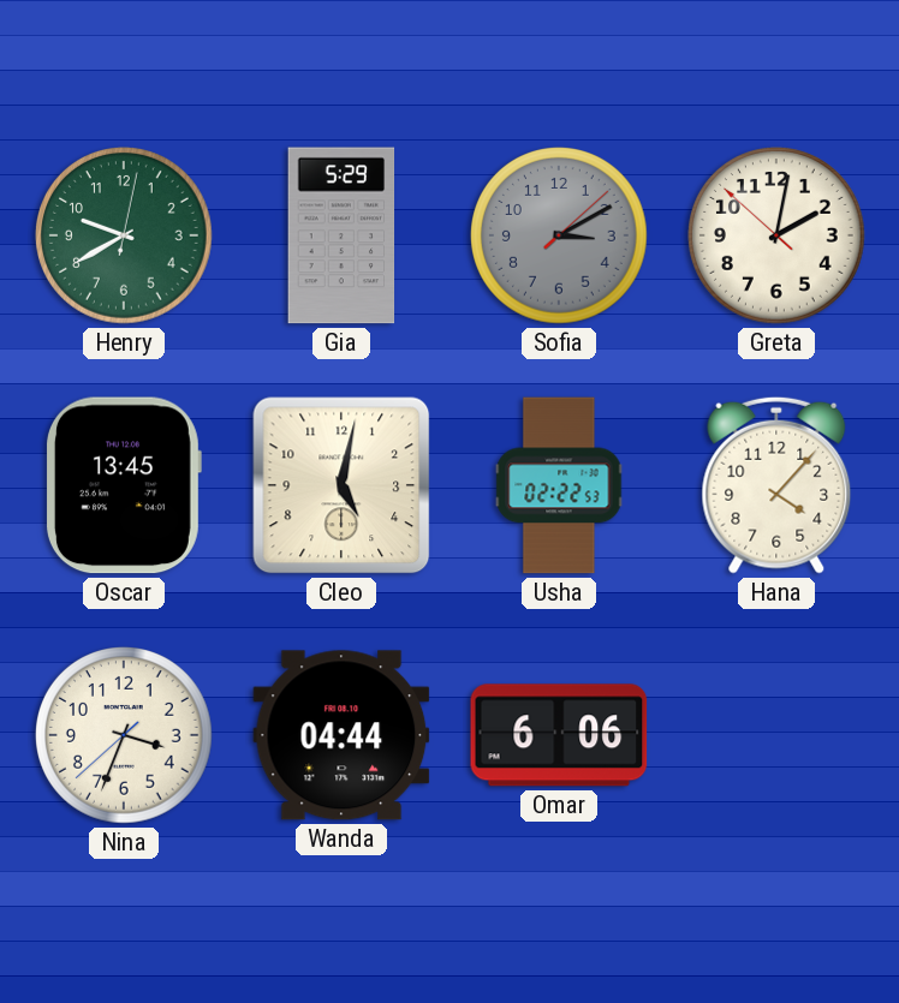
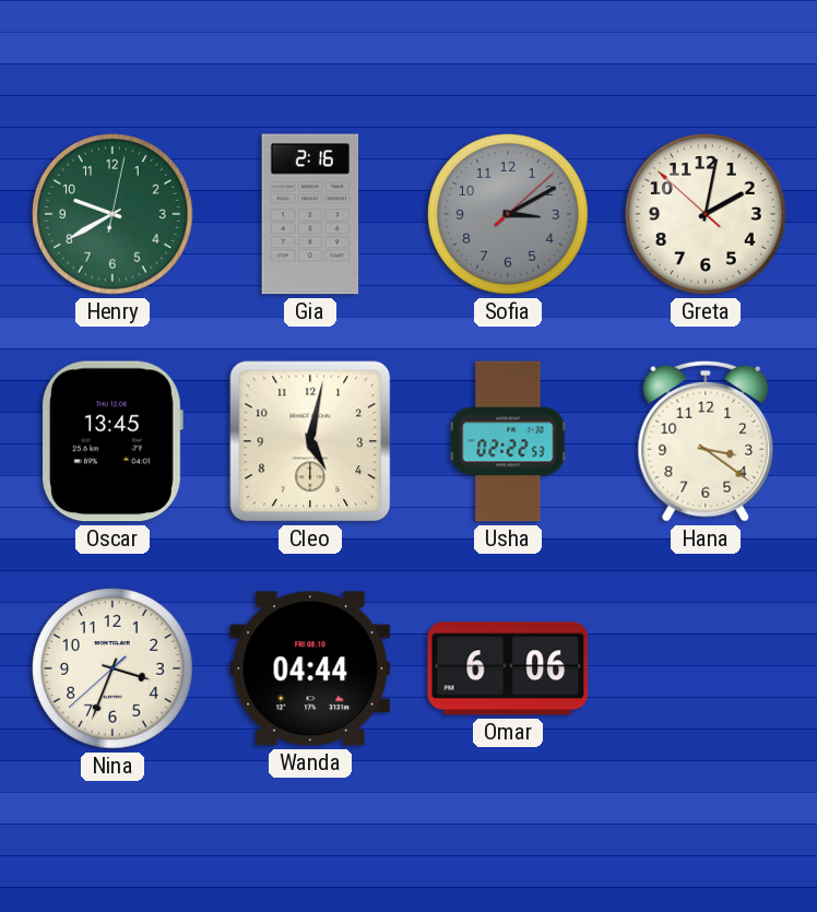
Gia: 5:29 -> 2:16
Hana: 4:07 -> 3:21
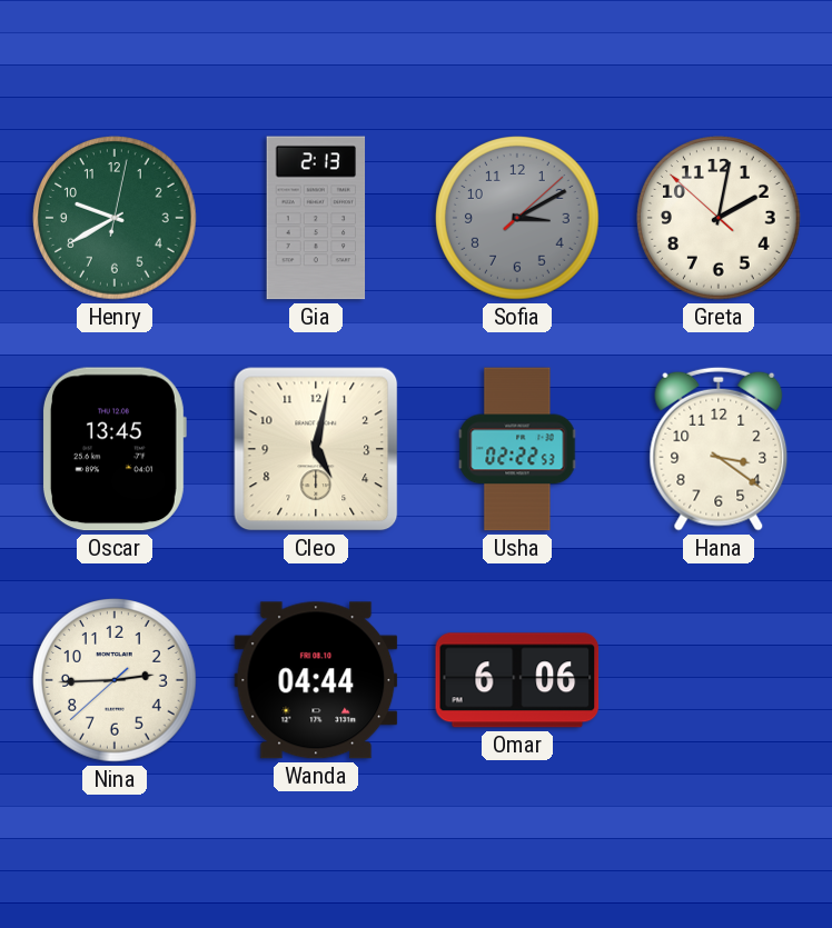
Gia: 2:16 -> 2:13
Nina: 3:33 -> 2:44
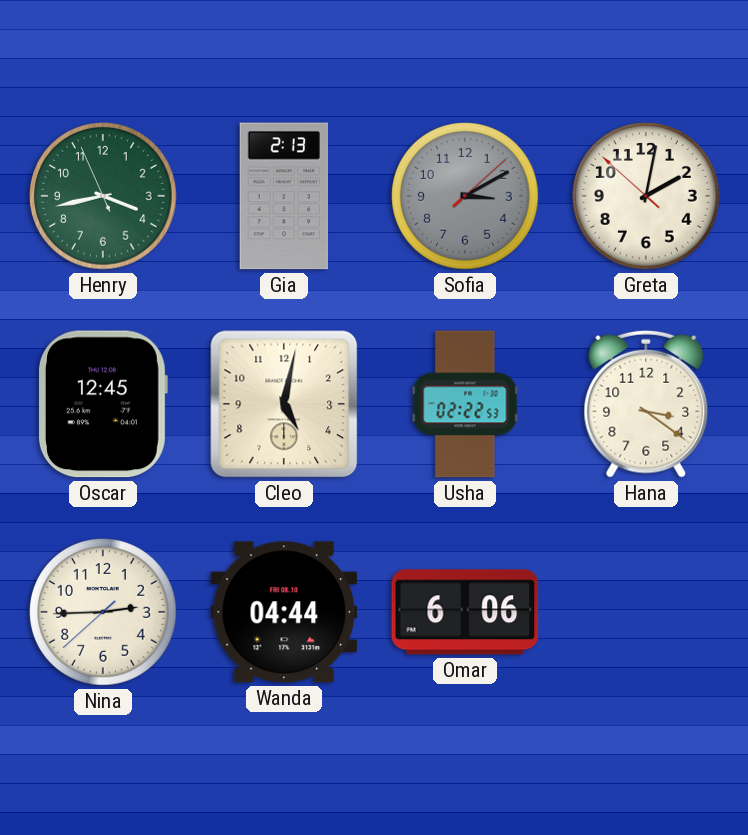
Henry: 9:40 -> 3:42
Oscar: 13:45 -> 12:45
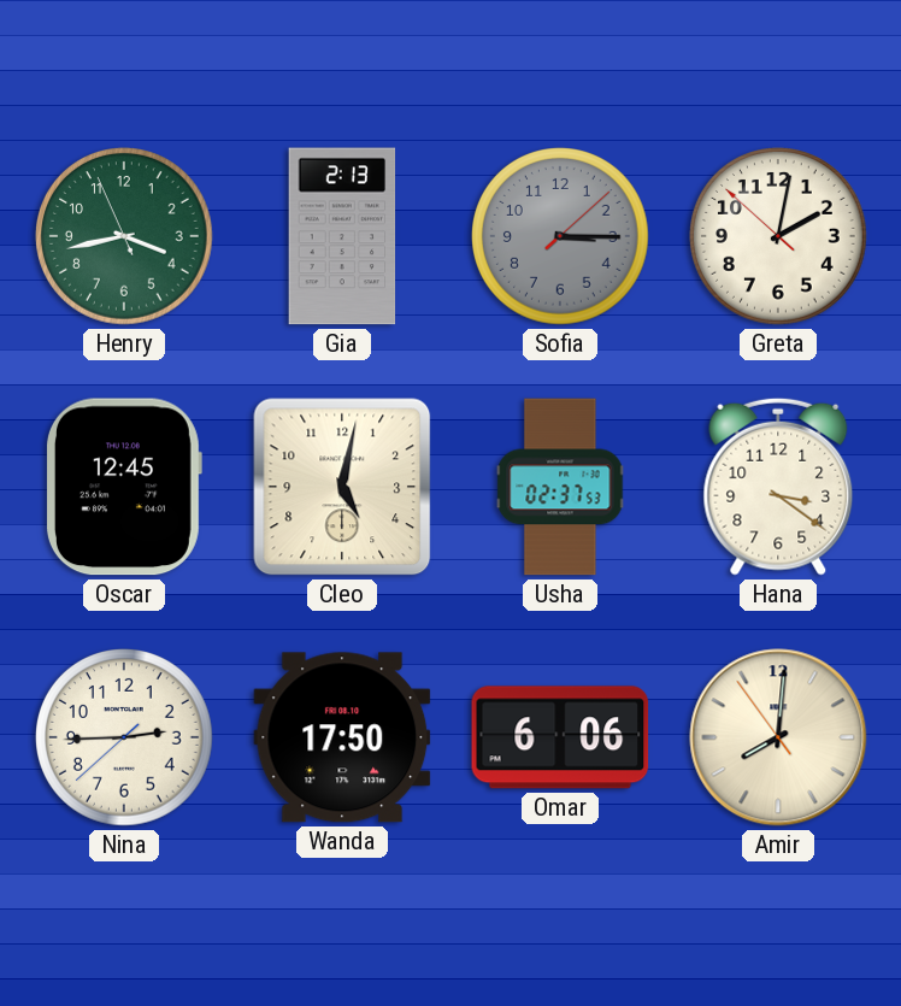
Sofia: 3:10 -> 3:15
Usha: 02:22 -> 02:37
Wanda: 04:44 -> 17:50
Amir: none -> 8:00
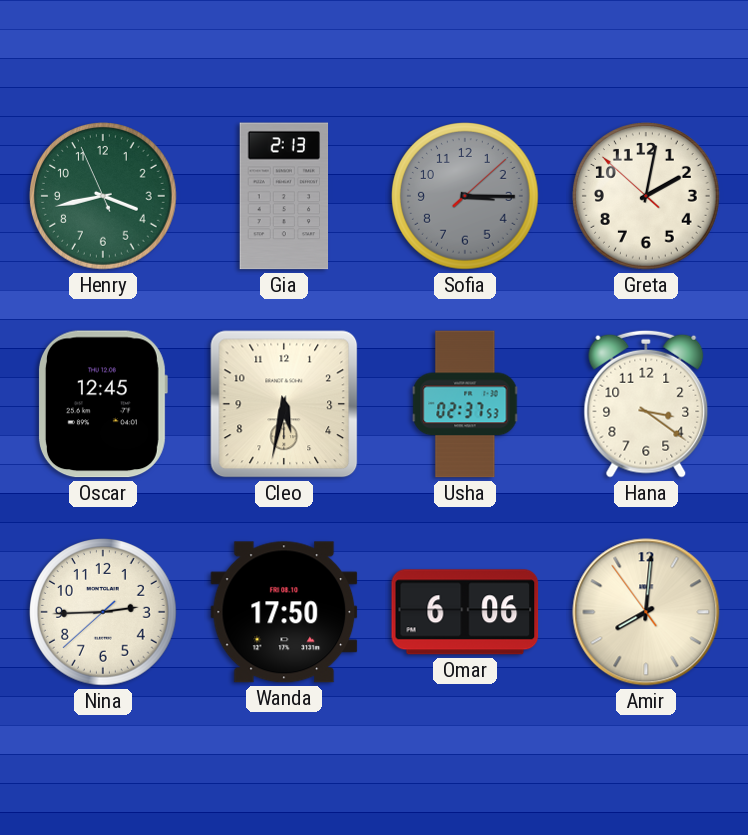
Cleo: 5:02 -> 5:32
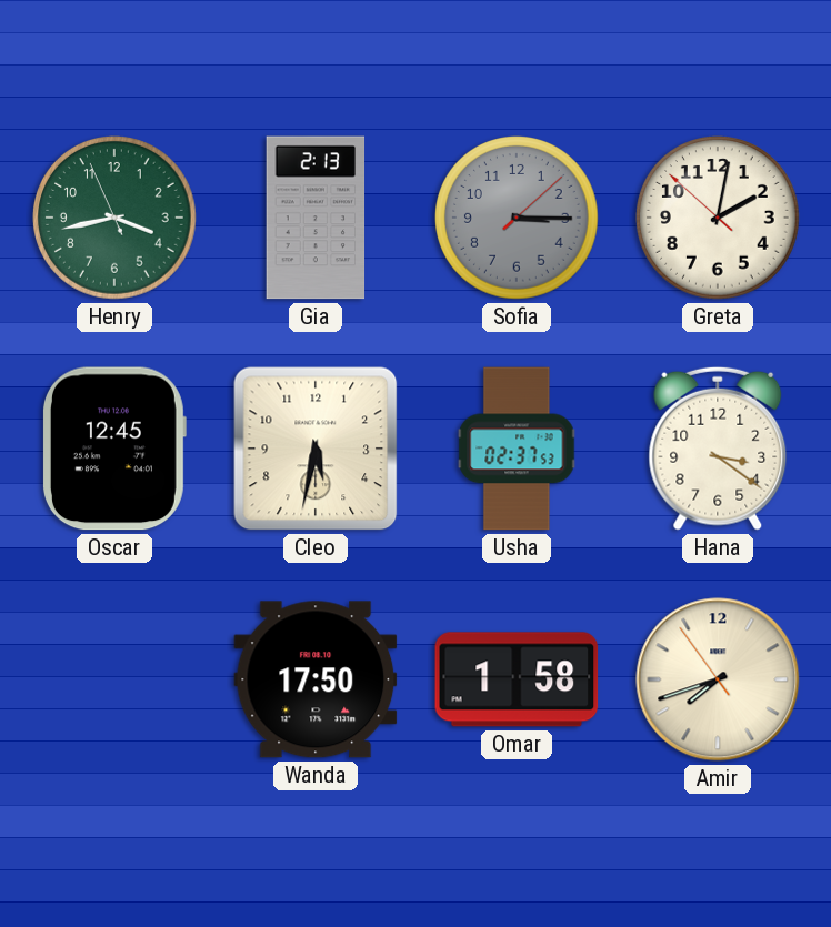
Nina: 2:44 -> none
Omar: 6:06 -> 1:58
Amir: 8:00 -> 7:41
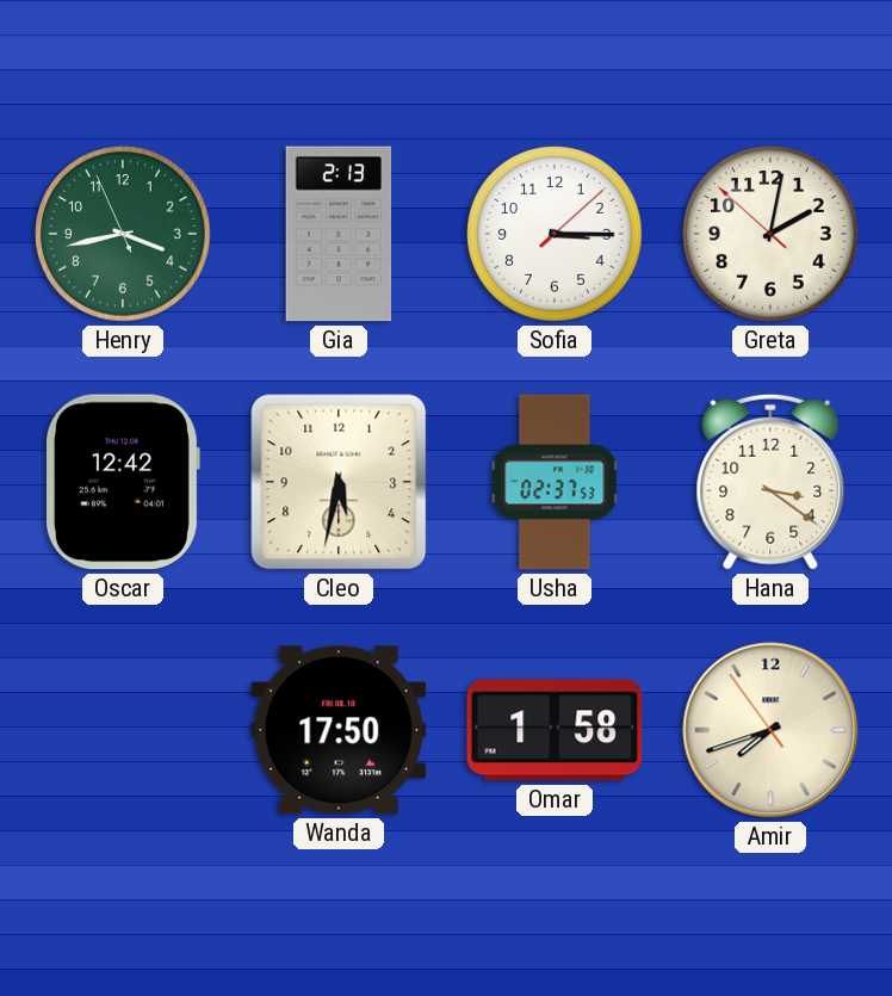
Sofia dial: grey -> white
Oscar: 12:45 -> 12:42
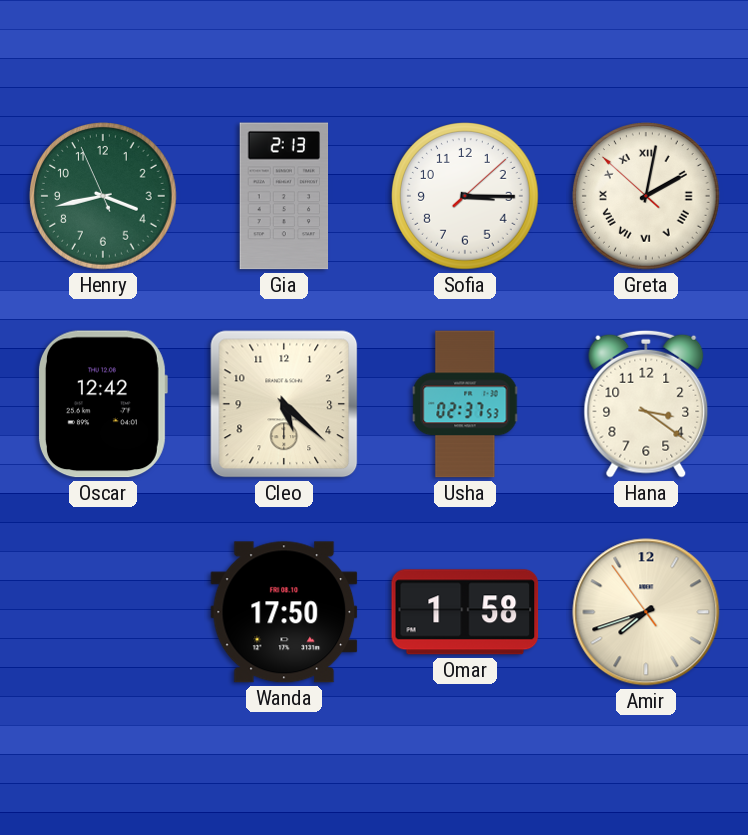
Greta numerals: Arabic -> Roman
Cleo: 5:32 -> 5:22
